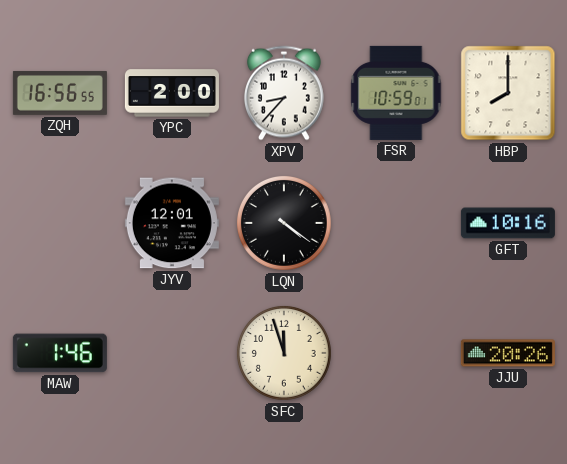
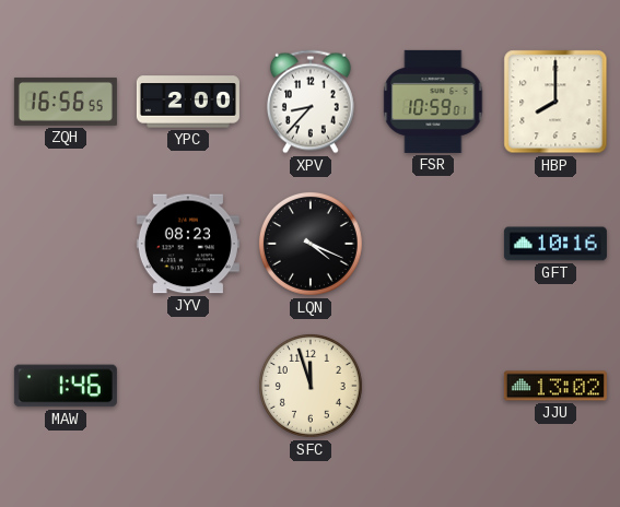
JYV: 12:01 -> 08:23
LQN: 4:21 -> 4:19
JJU: 20:26 -> 13:02
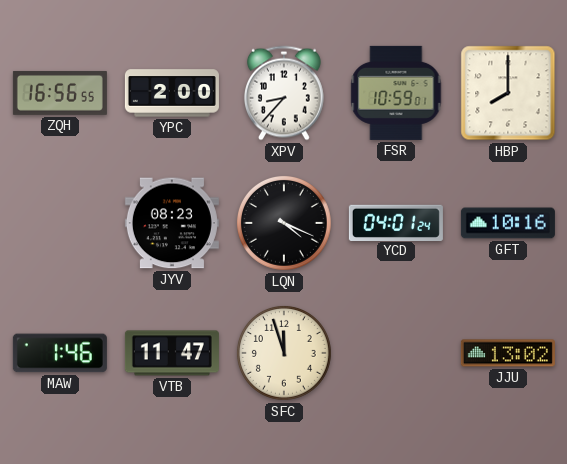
YCD: none -> 04:01
VTB: none -> 11:47
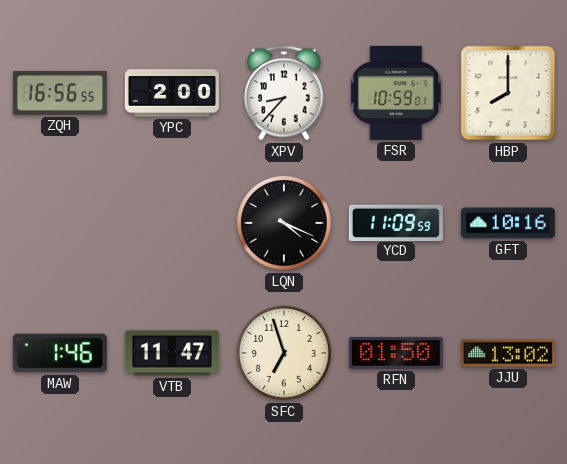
JYV: 08:23 -> none
YCD: 04:01 -> 11:09
SFC: 11:57 -> 6:57
RFN: none -> 01:50
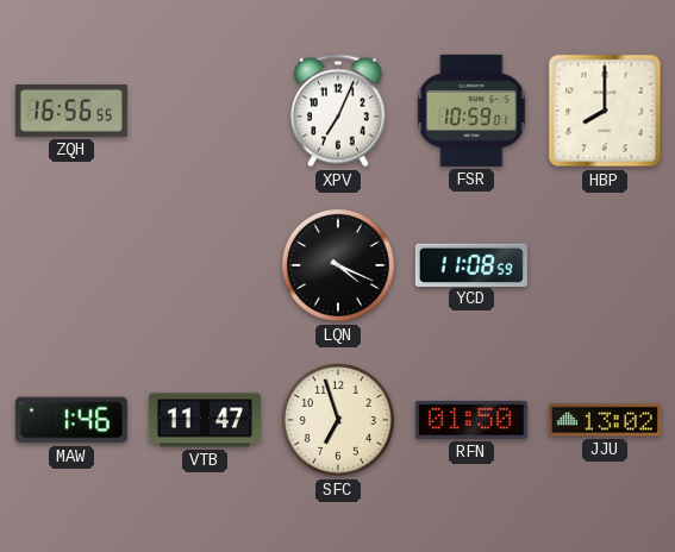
YPC: 2:00 -> none
XPV: 8:37 -> 7:04
YCD: 11:09 -> 11:08
GFT: 10:16 -> none
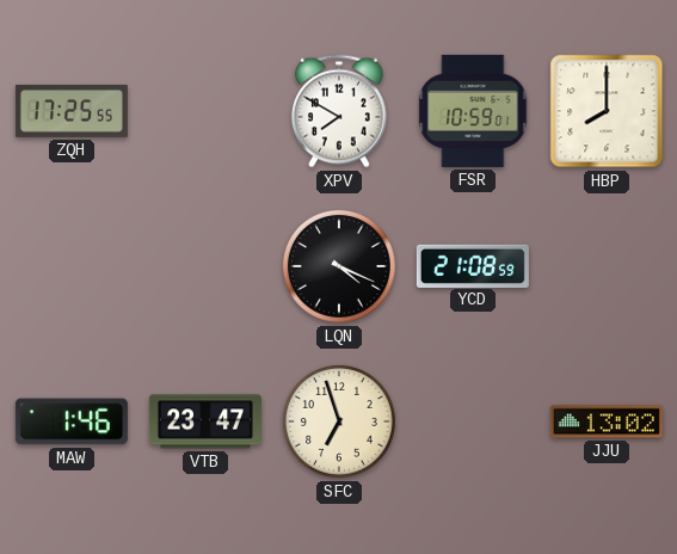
ZQH: 16:56 -> 17:25
XPV: 7:04 -> 7:50
YCD: 11:08 -> 21:08
VTB: 11:47 -> 23:47
RFN: 01:50 -> none
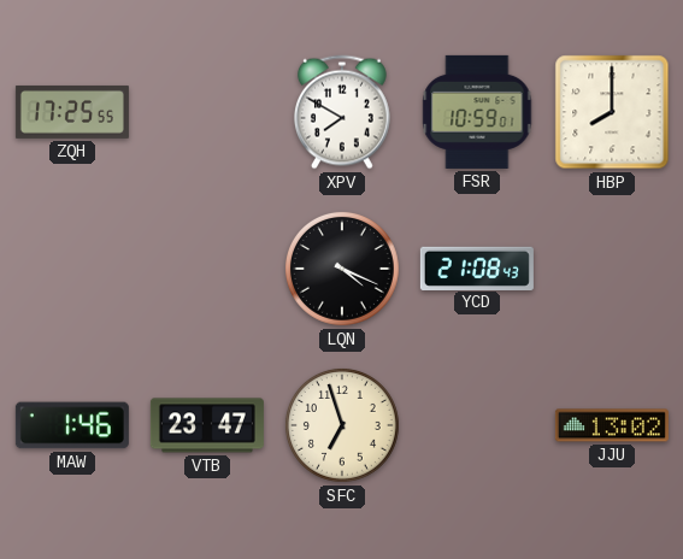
YCD: 21:08:59 -> 21:08:43
